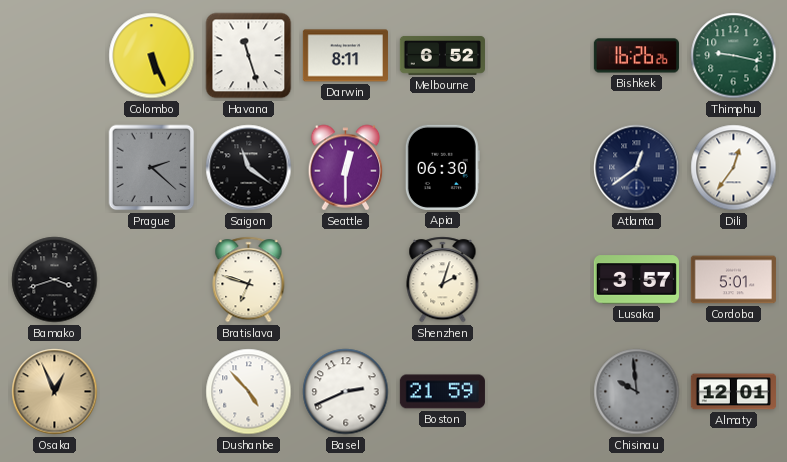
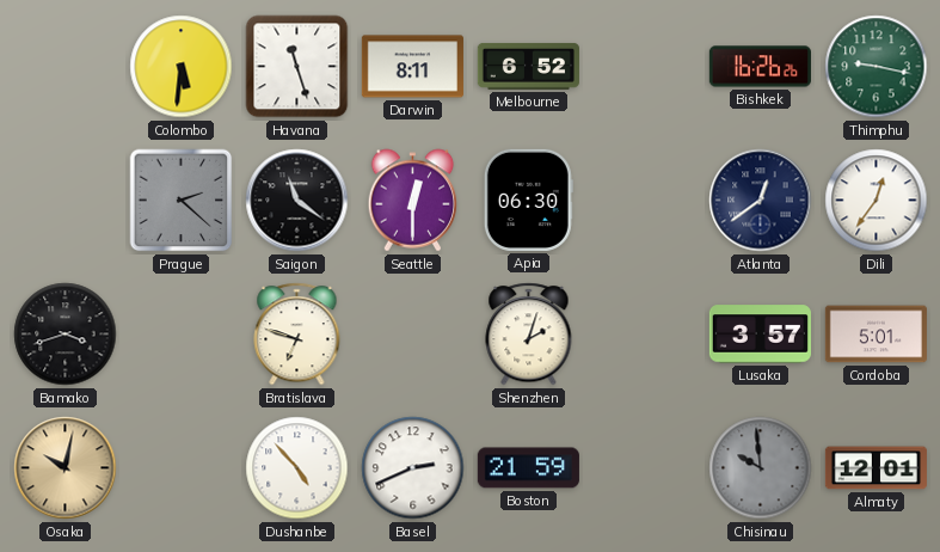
Colombo: 5:26 -> 5:31
Osaka: 12:56 -> 10:02
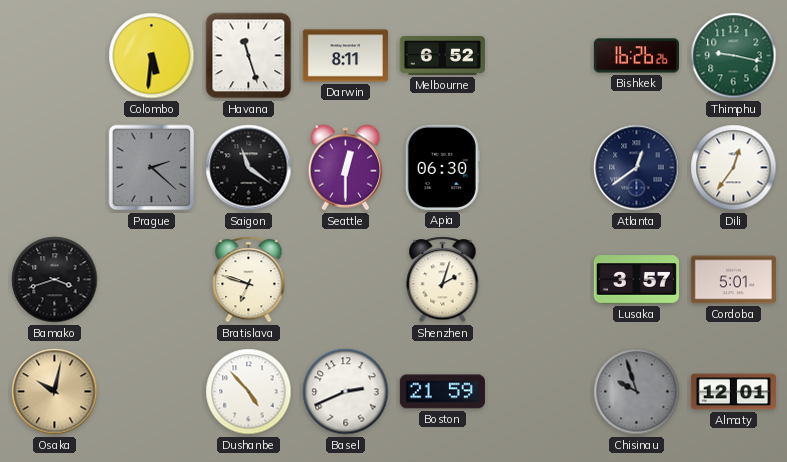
Chisinau: 9:59 -> 9:57
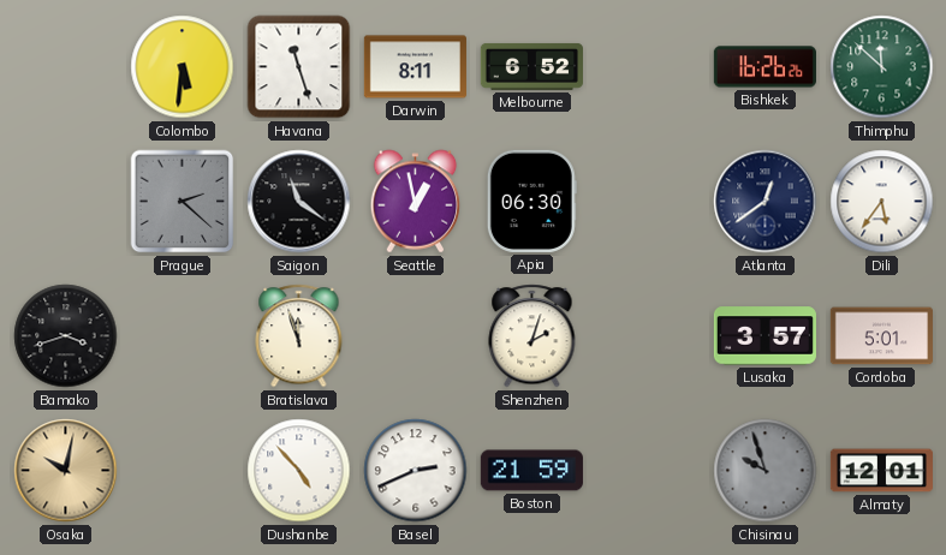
Thimphu: 9:17 -> 11:52
Seattle: 12:30 -> 12:58
Dili: 12:36 -> 5:36
Bratislava: 6:48 -> 11:57
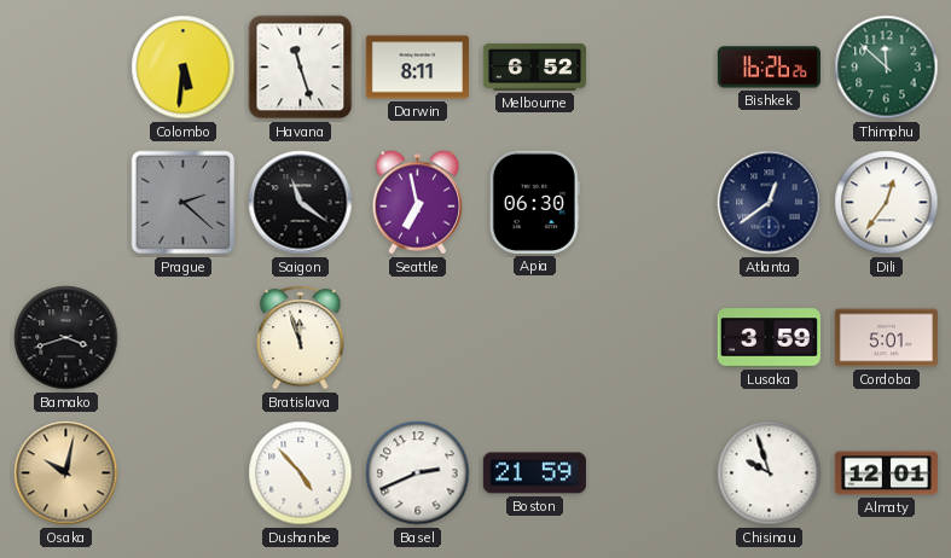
Seattle: 12:58 -> 6:58
Dili: 5:36 -> 12:36
Shenzhen: 2:03 -> none
Lusaka: 3:57 -> 3:59
Chisinau dial: grey -> white
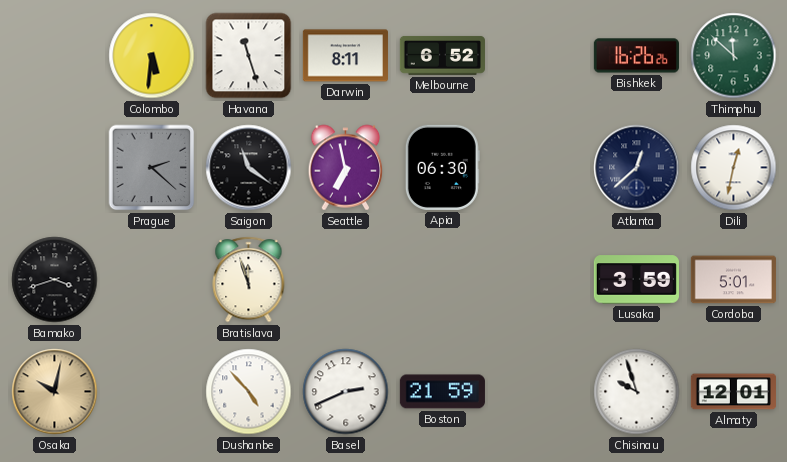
Atlanta: 12:39 -> 12:38
Dili: 12:36 -> 12:32
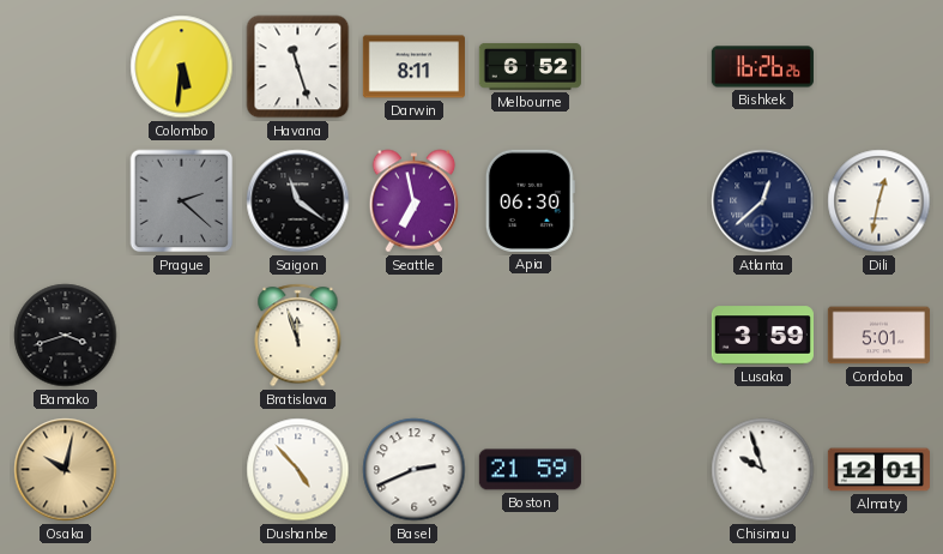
Thimphu: 11:52 -> none
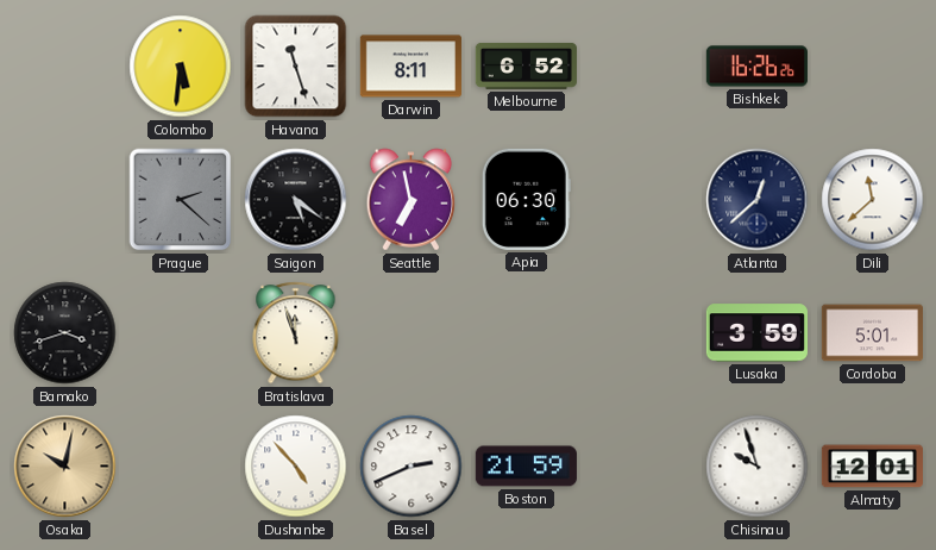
Saigon: 11:21 -> 5:21
Dili: 12:32 -> 11:38
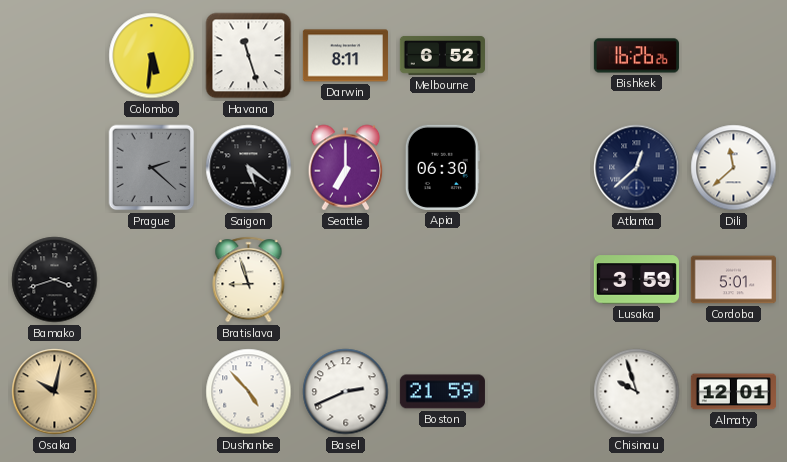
Seattle: 6:58 -> 7:00
Bratislava: 11:57 -> 8:57
